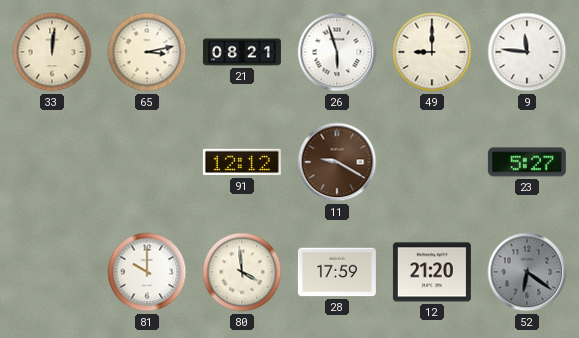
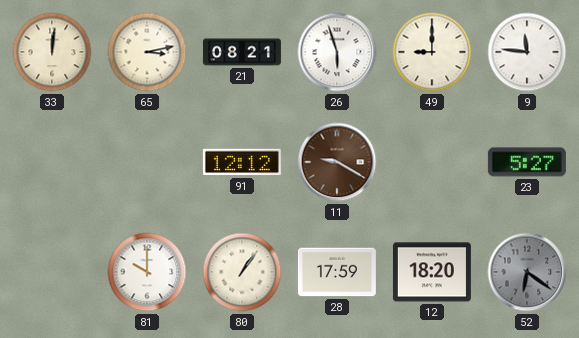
80: 3:59 -> 1:06
12: 21:20 -> 18:20
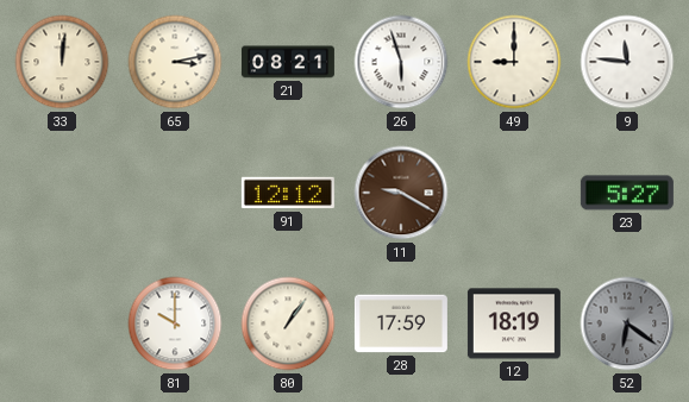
12: 18:20 -> 18:19
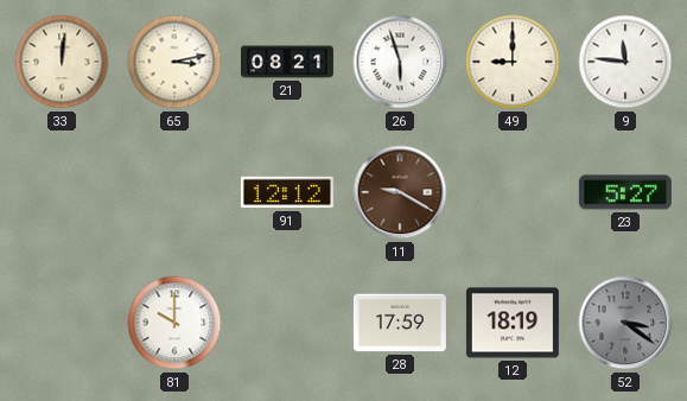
80: 1:06 -> none
52: 6:21 -> 3:21
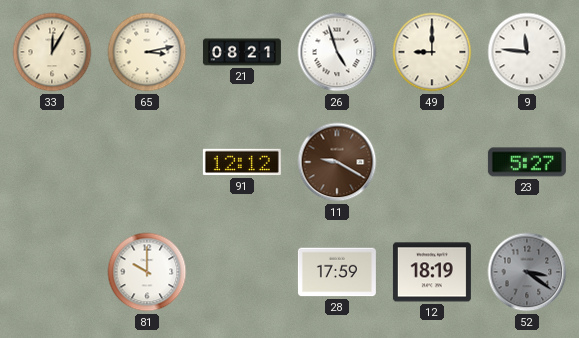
33: 12:01 -> 12:05
26: 5:57 -> 4:57
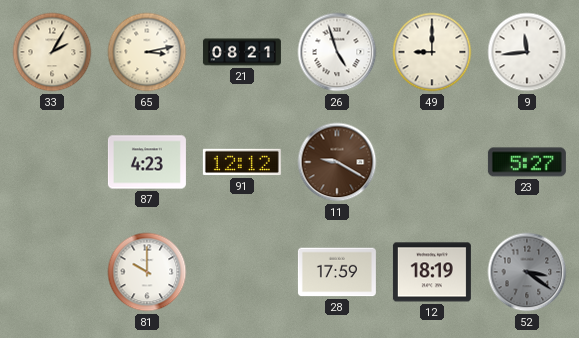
33: 12:05 -> 2:05
9: 11:46 -> 11:44
87: none -> 4:23
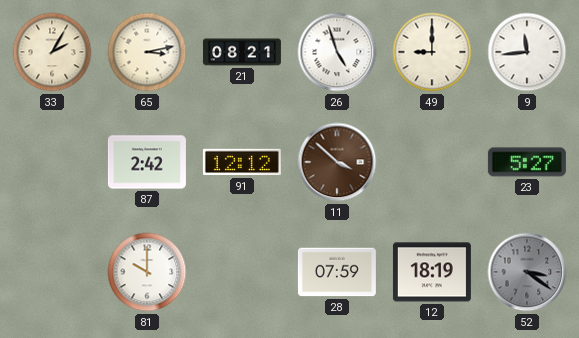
87: 4:23 -> 2:42
11: 9:20 -> 3:52
28: 17:59 -> 07:59
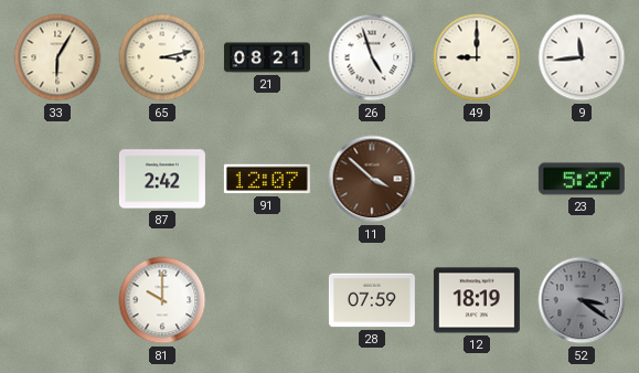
33: 2:05 -> 6:05
91: 12:12 -> 12:07
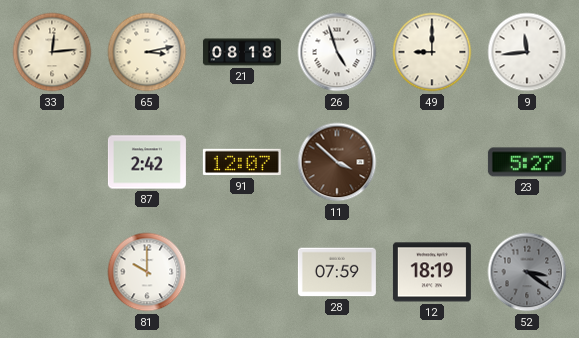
33: 6:05 -> 12:14
21: 08:21 -> 08:18
